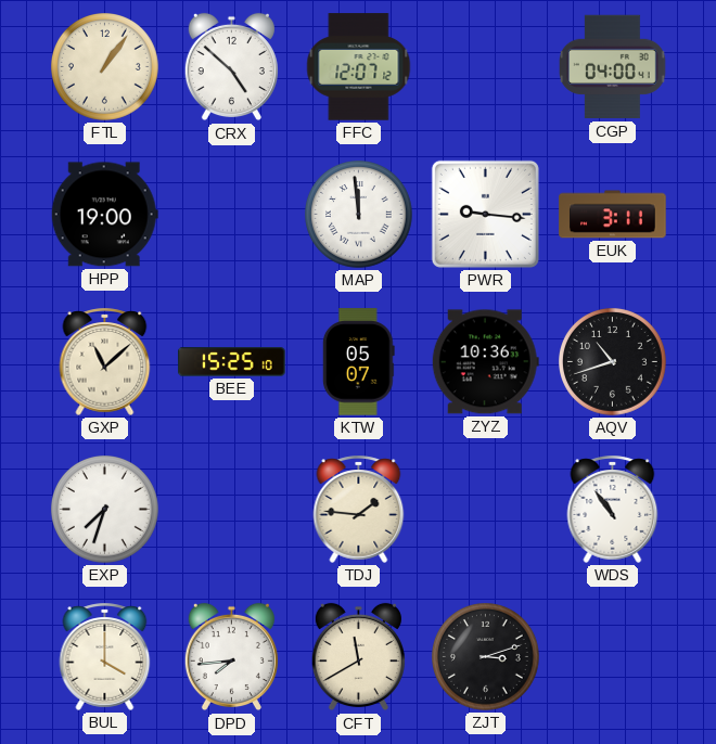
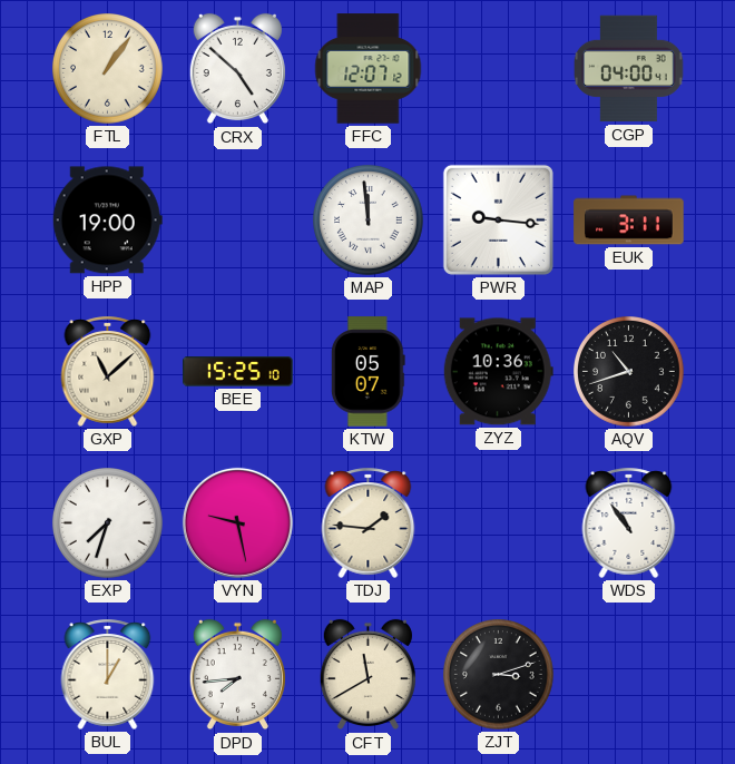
VYN: none -> 9:28
BUL: 4:00 -> 1:00
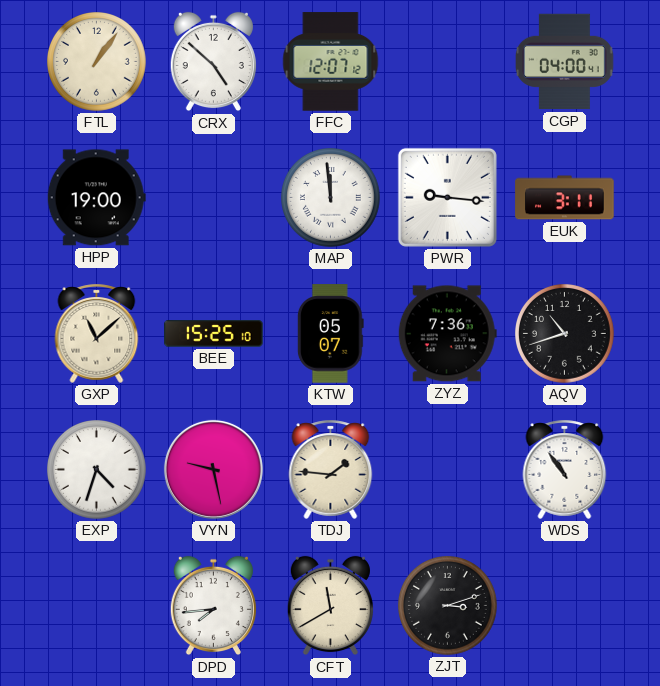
ZYZ: 10:36 -> 7:36
EXP: 7:33 -> 4:33
BUL: 1:00 -> none
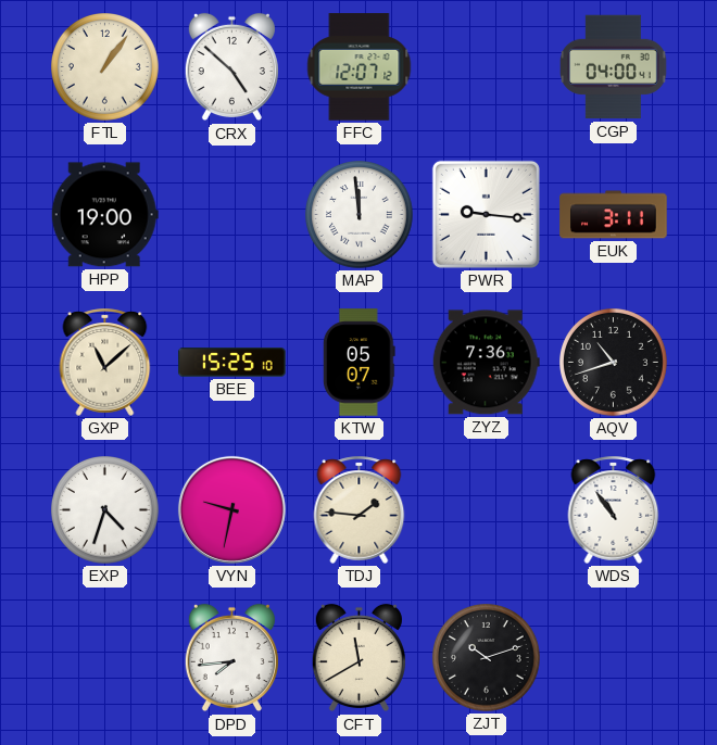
VYN: 9:28 -> 9:32
ZJT: 3:12 -> 10:12
